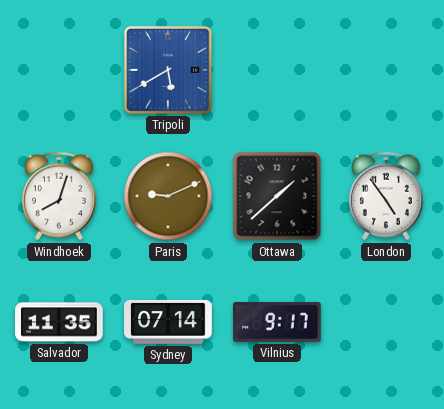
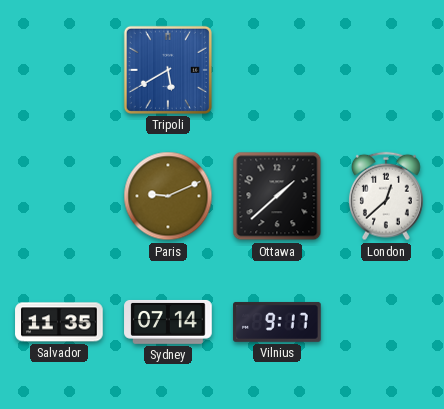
Windhoek: 8:03 -> none
London: 4:54 -> 12:38
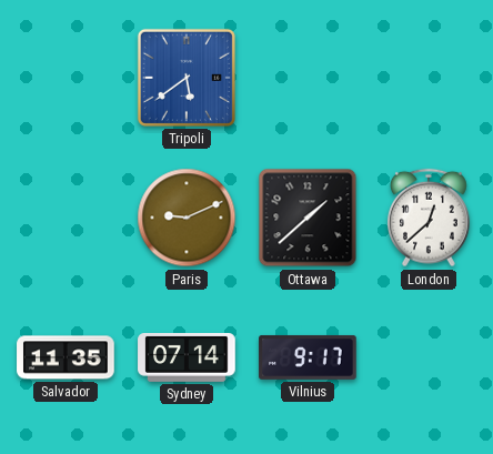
Tripoli: 5:40 -> 5:39
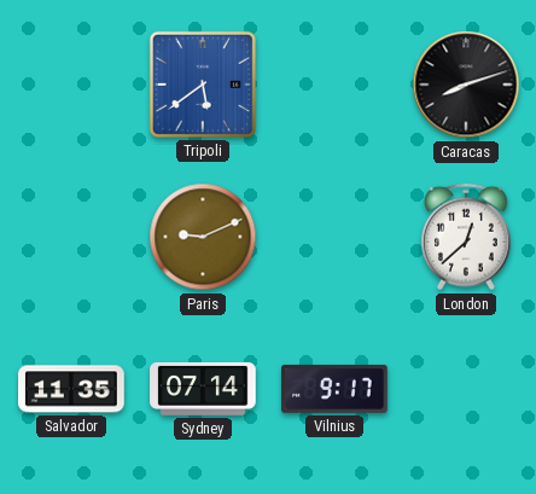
Caracas: none -> 8:12
Ottawa: 1:38 -> none
